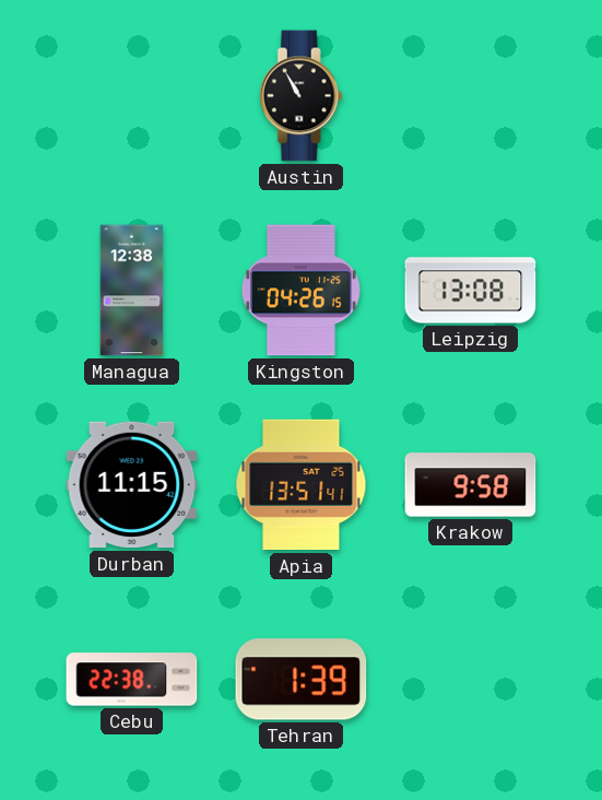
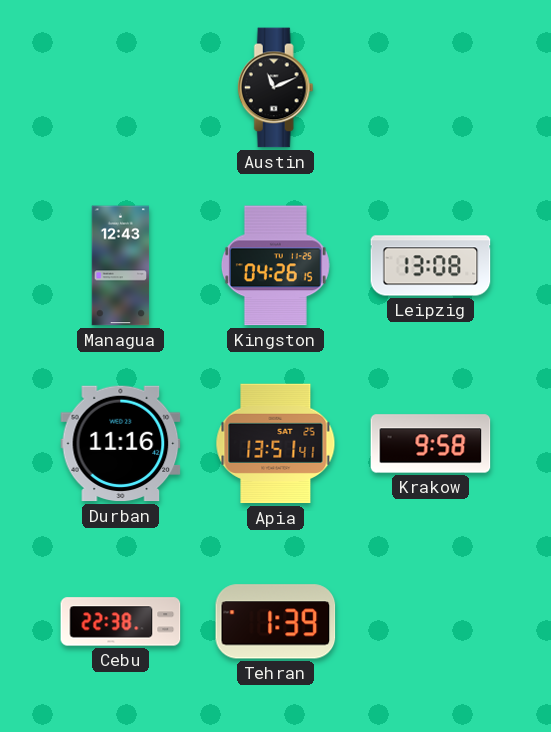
Austin: 10:55 -> 11:11
Managua: 12:38 -> 12:43
Durban: 11:15 -> 11:16
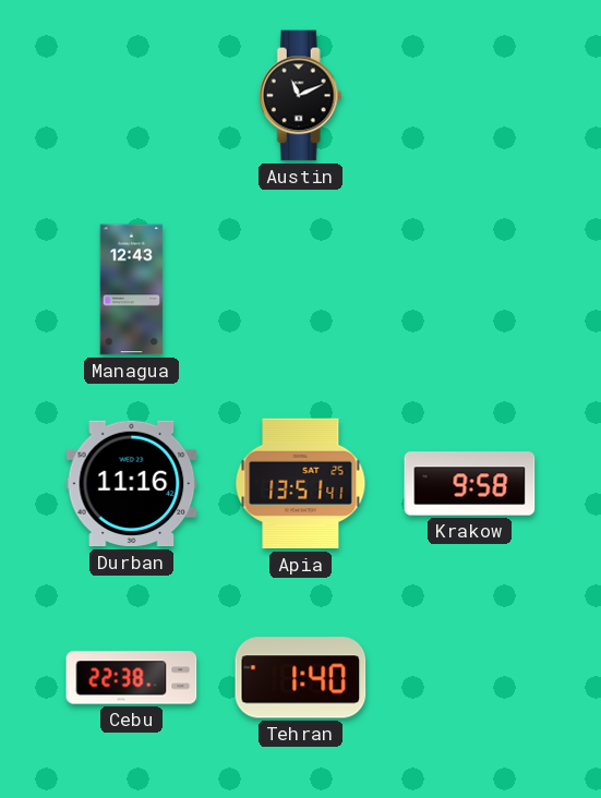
Kingston: 04:26 -> none
Leipzig: 13:08 -> none
Tehran: 1:39 -> 1:40
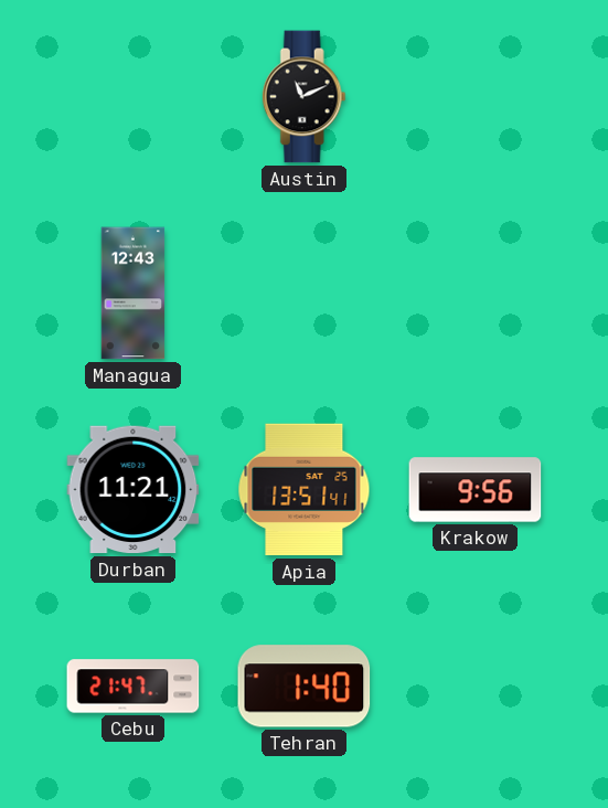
Durban: 11:16 -> 11:21
Krakow: 9:58 -> 9:56
Cebu: 22:38 -> 21:47
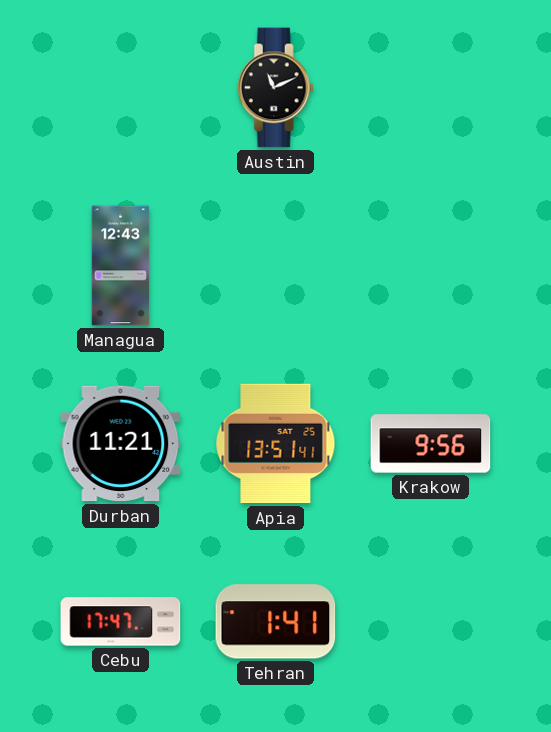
Cebu: 21:47 -> 17:47
Tehran: 1:40 -> 1:41
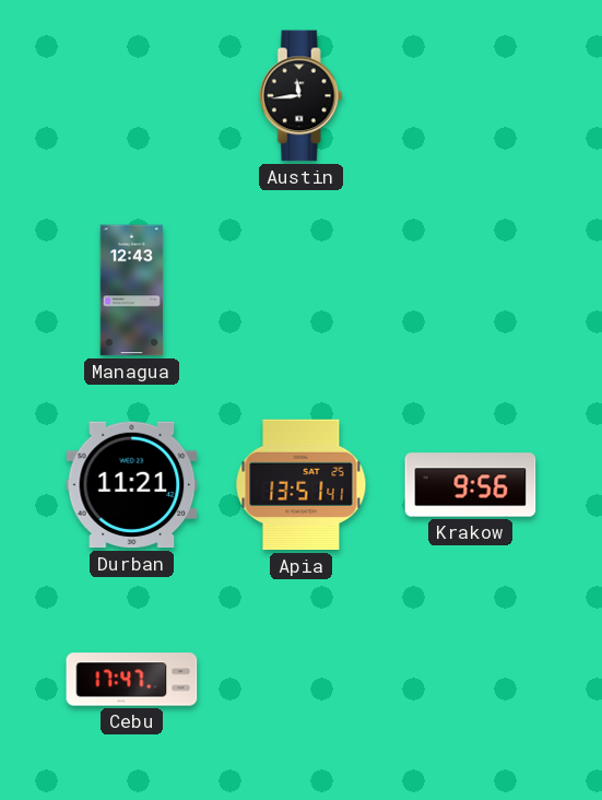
Austin: 11:11 -> 11:44
Tehran: 1:41 -> none
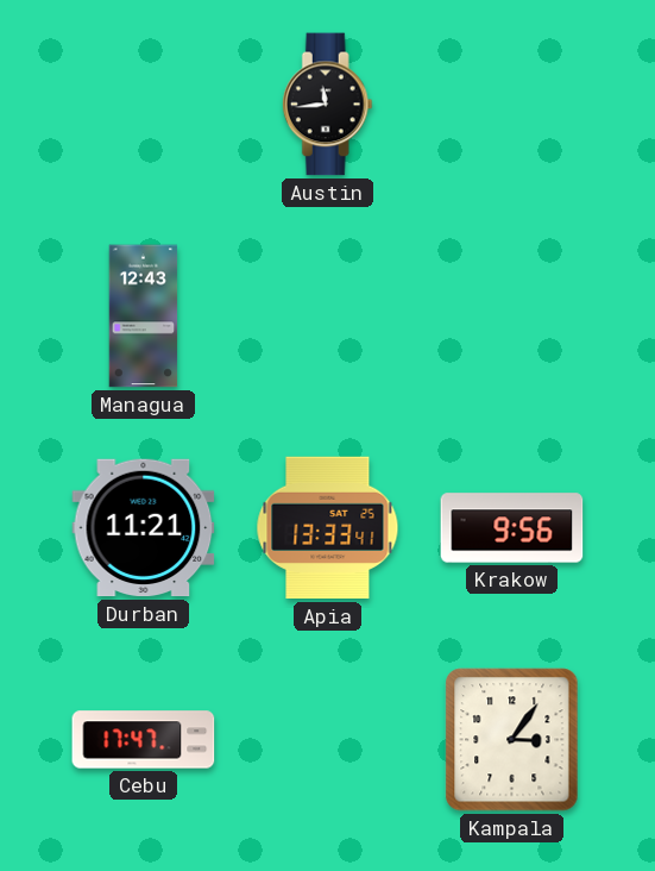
Apia: 13:51 -> 13:33
Kampala: none -> 3:06
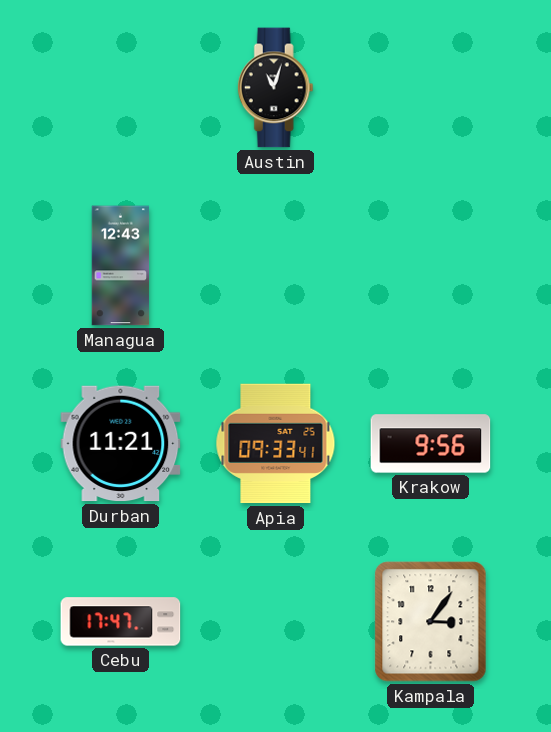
Austin: 11:44 -> 11:03
Apia: 13:33 -> 09:33
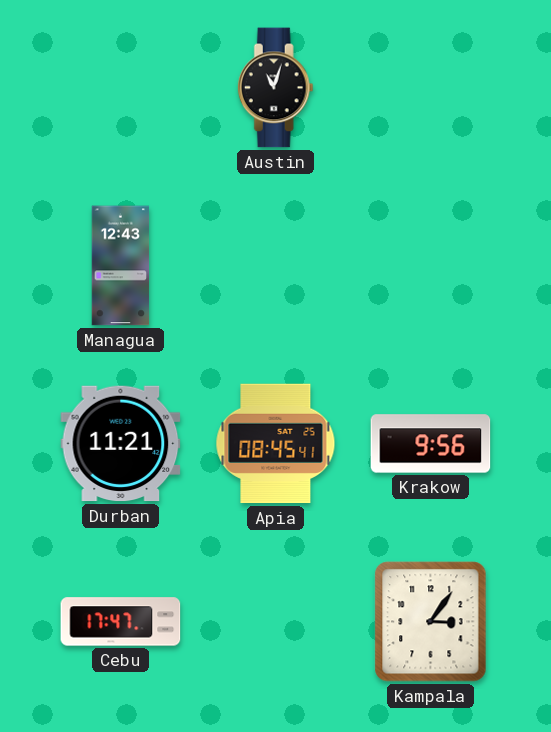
Apia: 09:33 -> 08:45
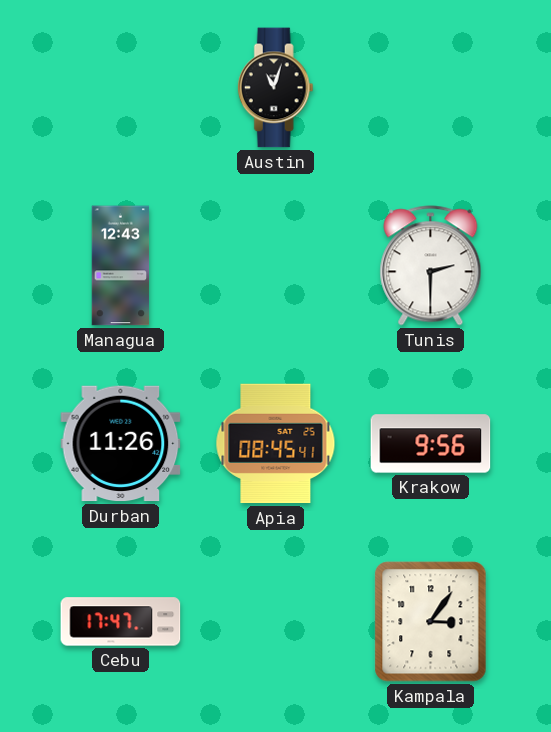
Tunis: none -> 2:30
Durban: 11:21 -> 11:26
